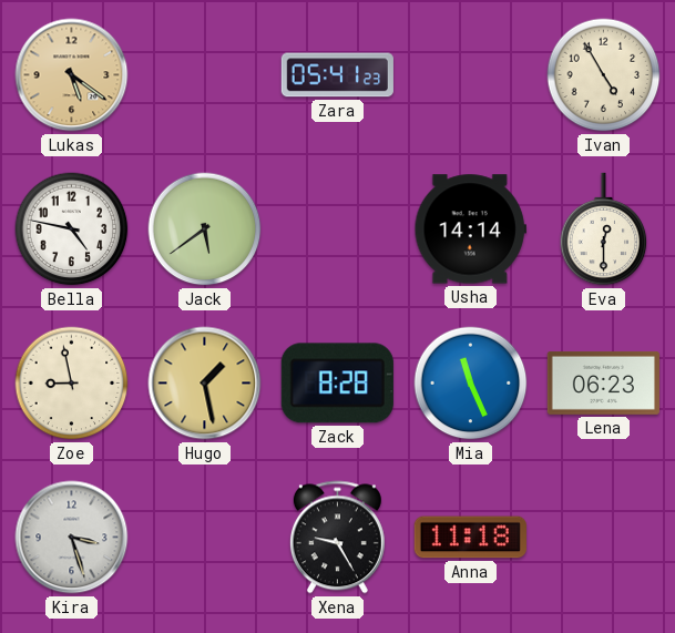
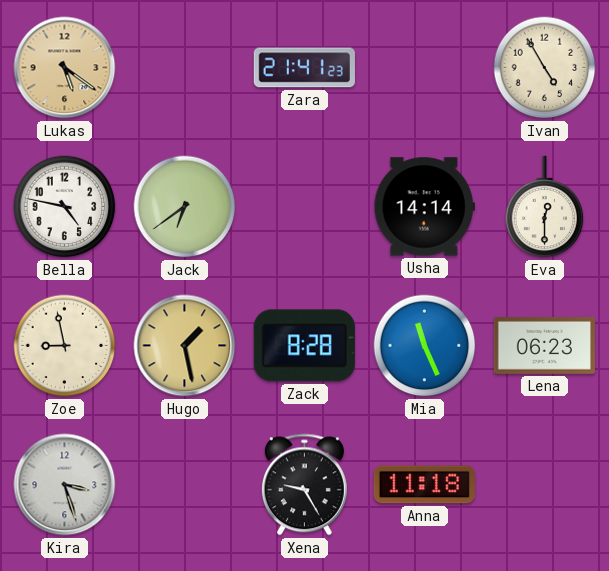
Zara: 05:41 -> 21:41
Jack: 5:39 -> 6:39
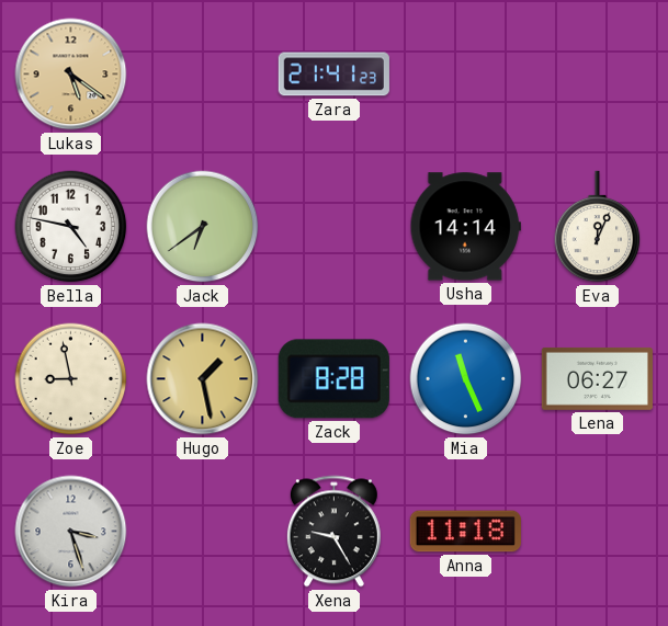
Ivan: 4:55 -> none
Eva: 12:30 -> 12:04
Lena: 06:23 -> 06:27
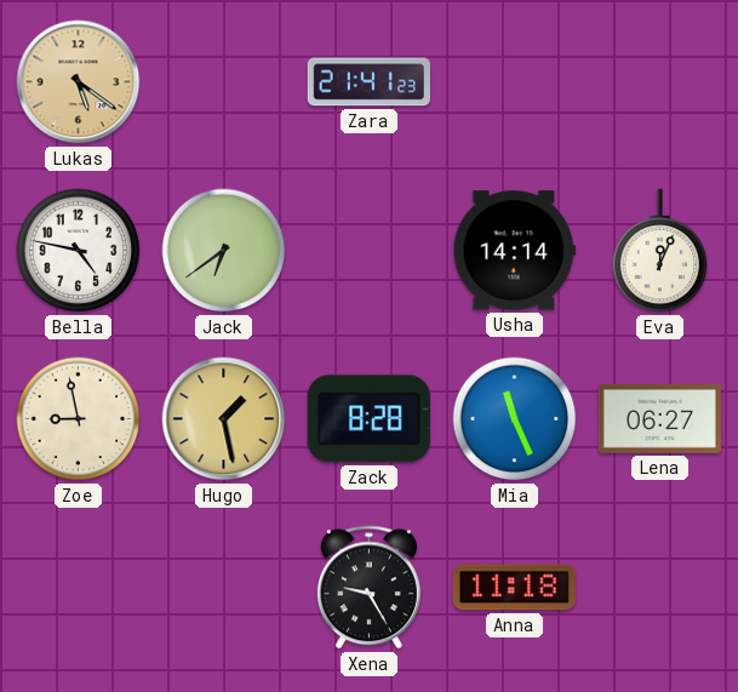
Kira: 3:27 -> none
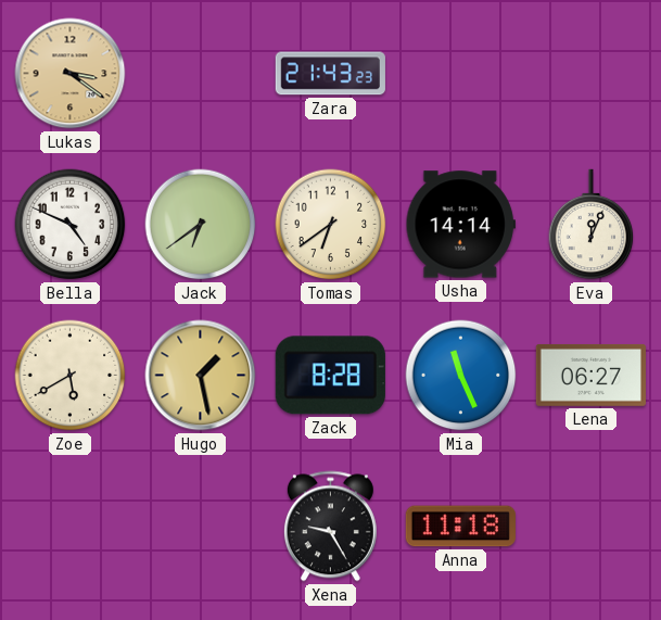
Lukas: 5:21 -> 3:21
Zara: 21:41 -> 21:43
Bella: 4:47 -> 4:49
Tomas: none -> 6:39
Zoe: 8:58 -> 5:40
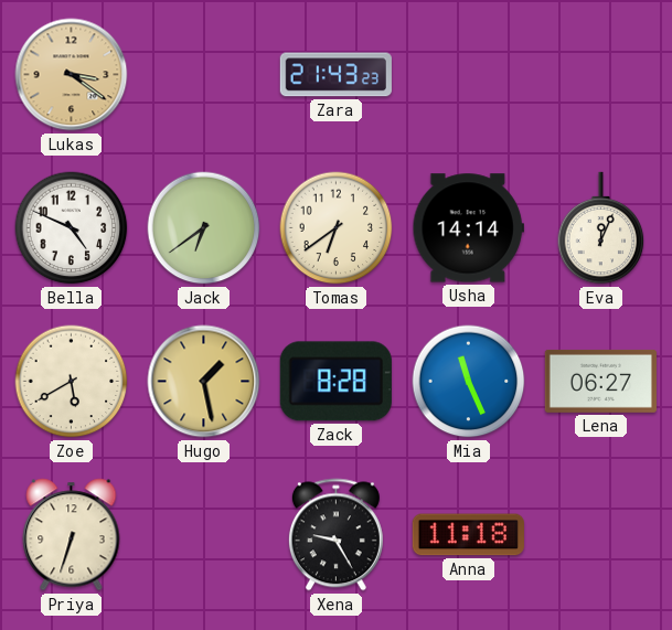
Priya: none -> 6:33
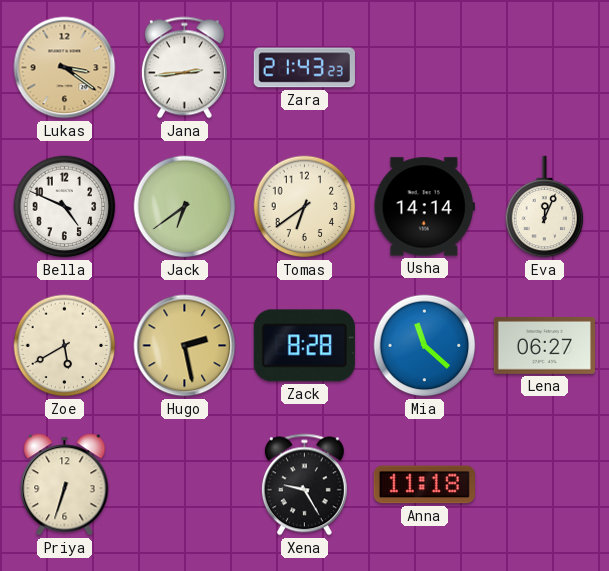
Jana: none -> 2:44
Hugo: 1:28 -> 2:28
Mia: 11:26 -> 11:22
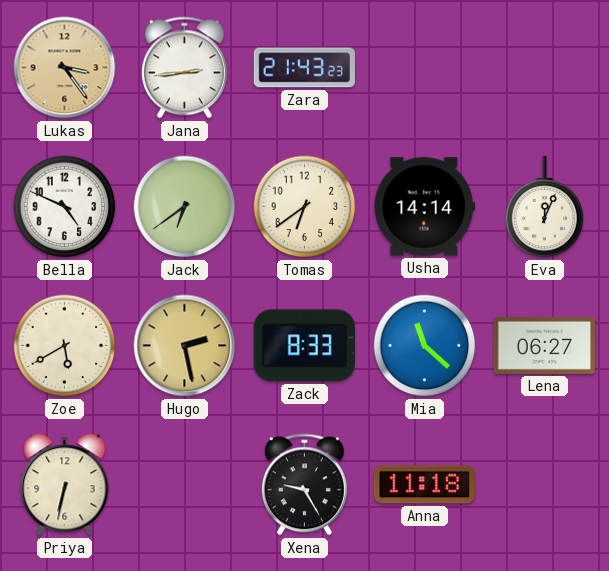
Lukas: 3:21 -> 3:24
Zack: 8:28 -> 8:33
Priya: 6:33 -> 6:32
